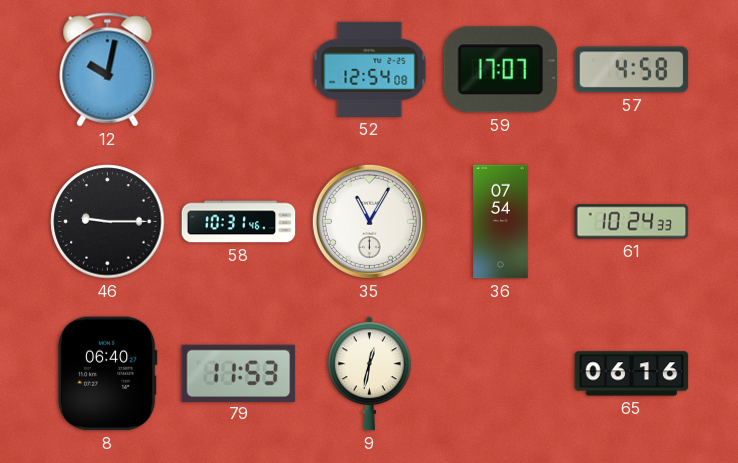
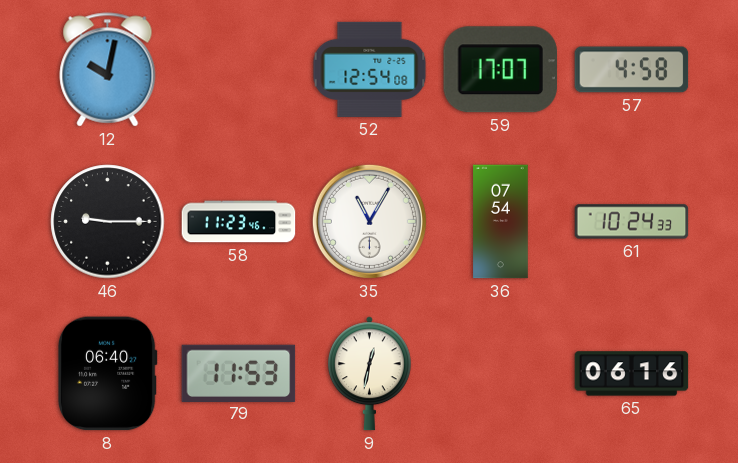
58: 10:31 -> 11:23
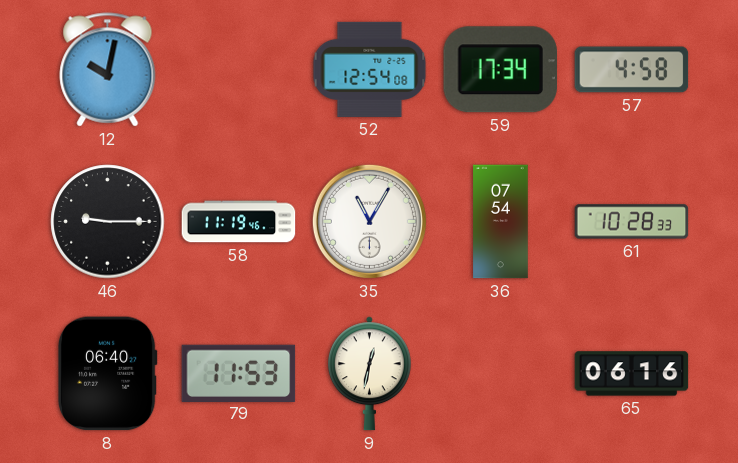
59: 17:07 -> 17:34
58: 11:23 -> 11:19
61: 10:24 -> 10:28
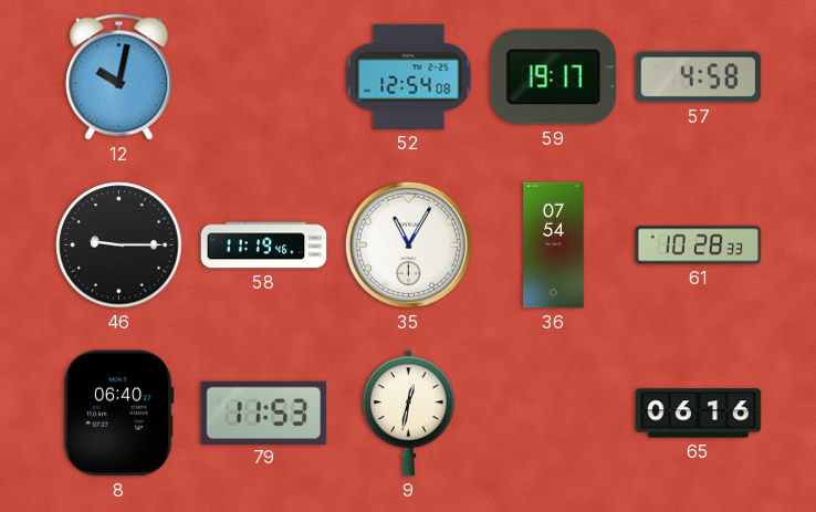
59: 17:34 -> 19:17
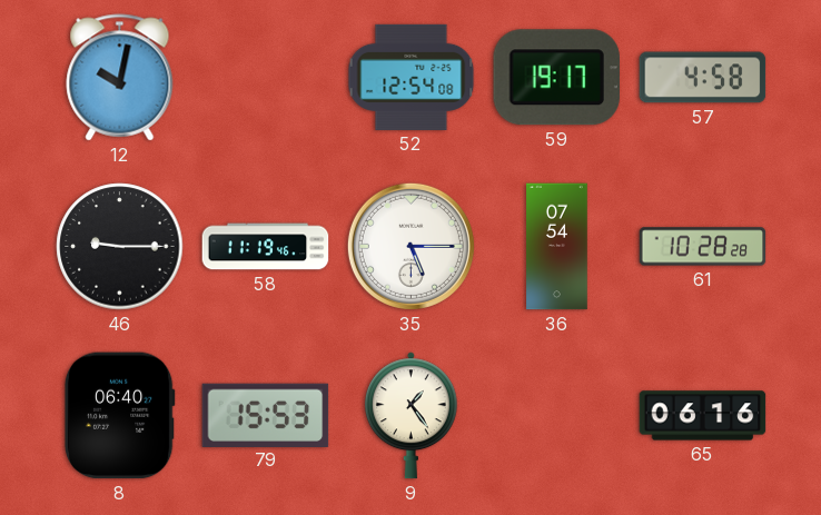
35: 11:05 -> 5:15
61: 10:28:33 -> 10:28:28
79: 11:53 -> 15:53
9: 12:32 -> 1:24
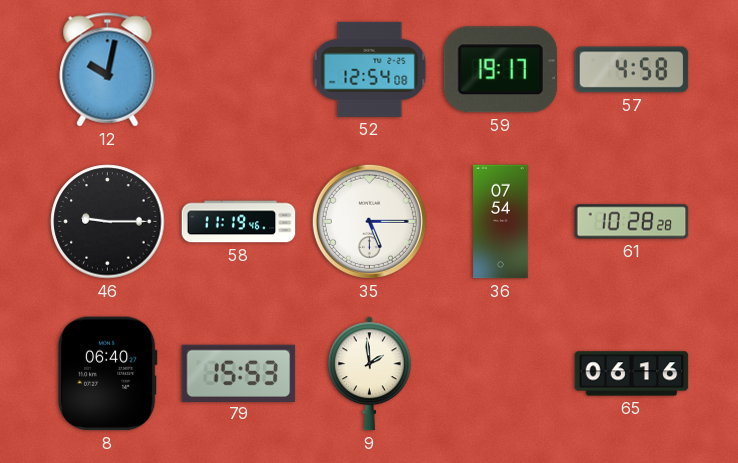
9: 1:24 -> 1:59
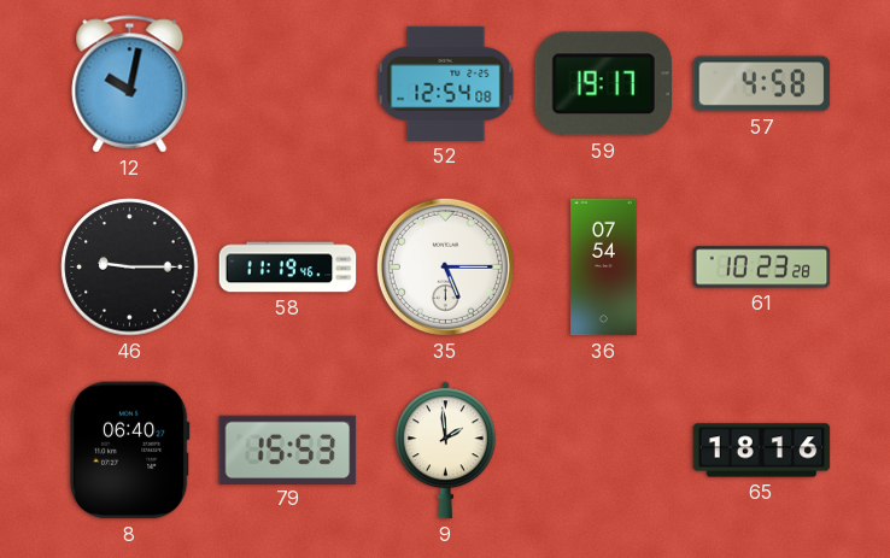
61: 10:28 -> 10:23
65: 06:16 -> 18:16
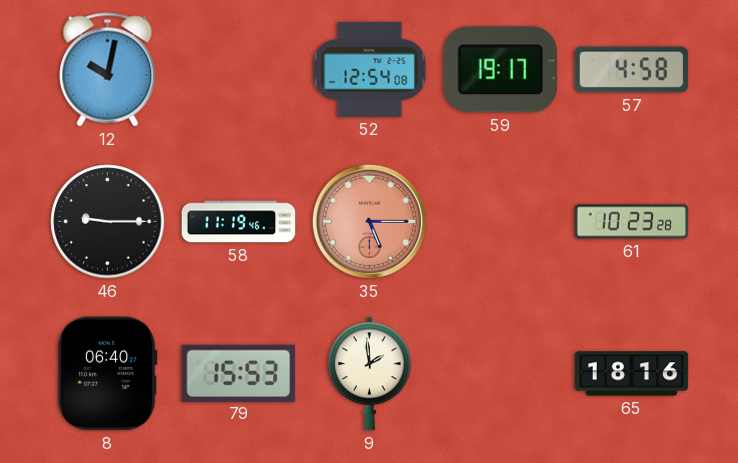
35 dial: white -> salmon
36: 07:54 -> none
